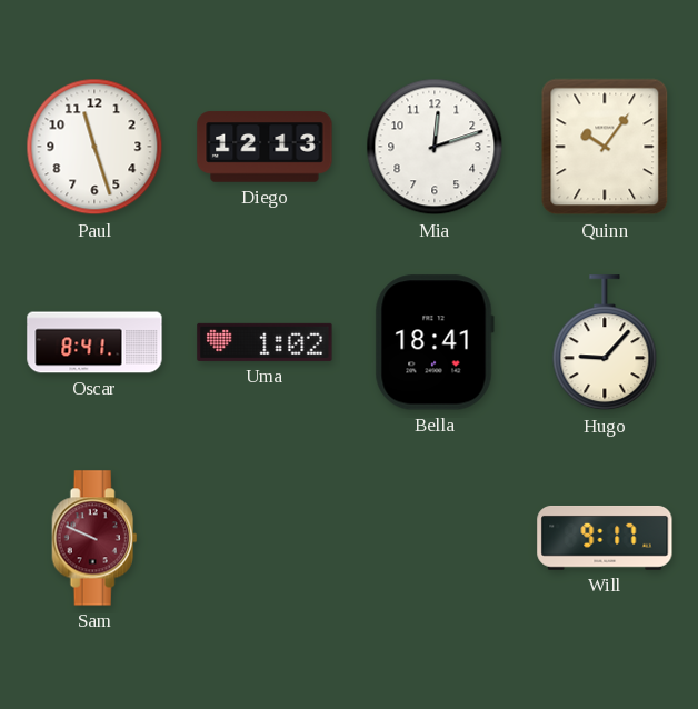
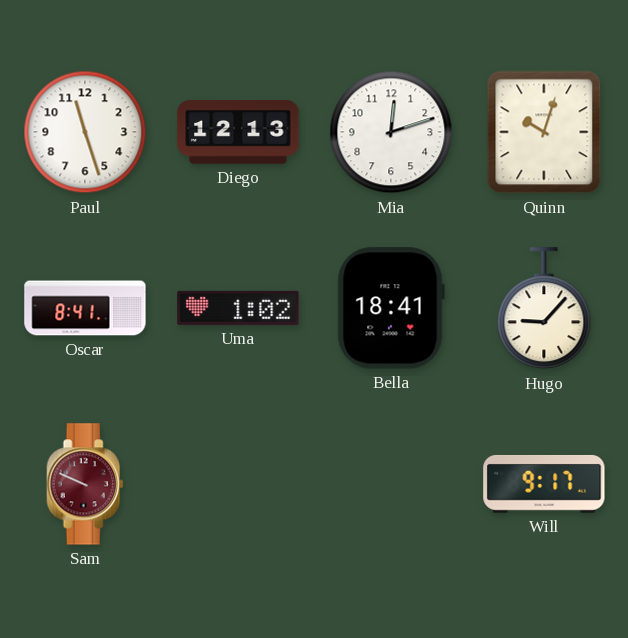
Quinn: 10:06 -> 10:03
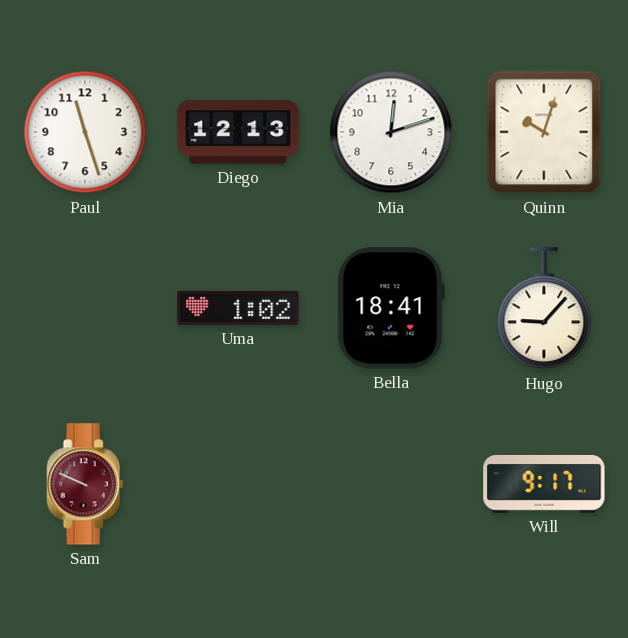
Oscar: 8:41 -> none
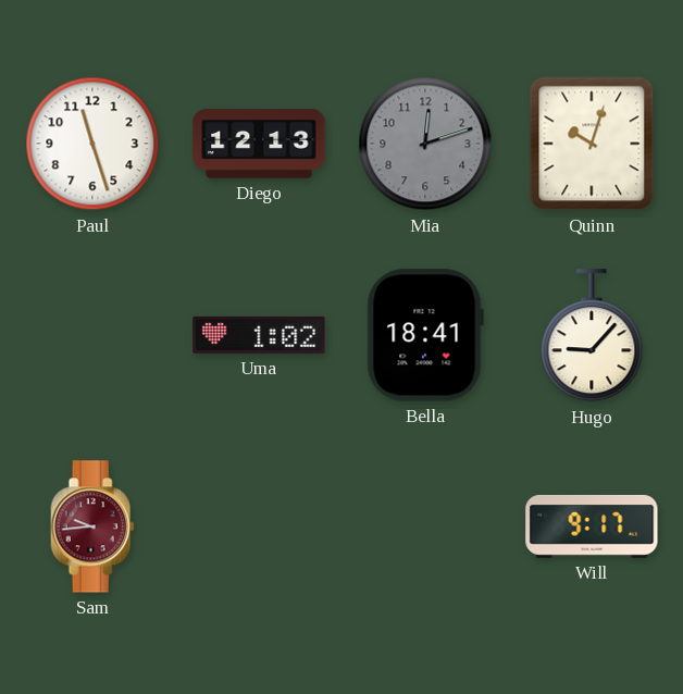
Mia dial: white -> grey
Sam: 9:49 -> 9:44
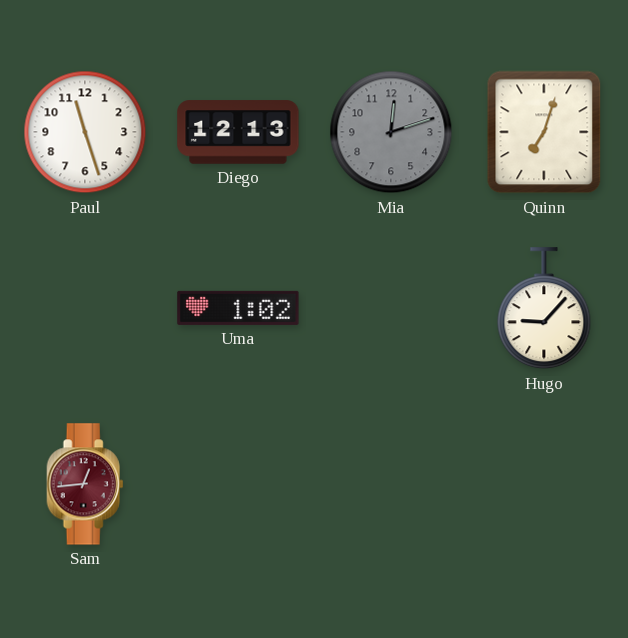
Quinn: 10:03 -> 7:03
Bella: 18:41 -> none
Sam: 9:44 -> 12:44
Will: 9:17 -> none
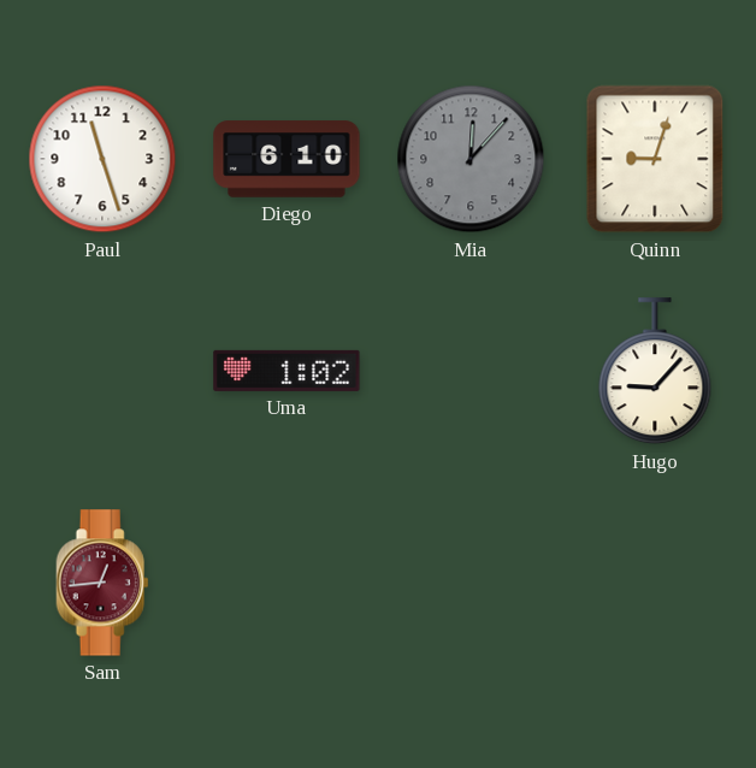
Diego: 12:13 -> 6:10
Mia: 12:12 -> 12:07
Quinn: 7:03 -> 9:03
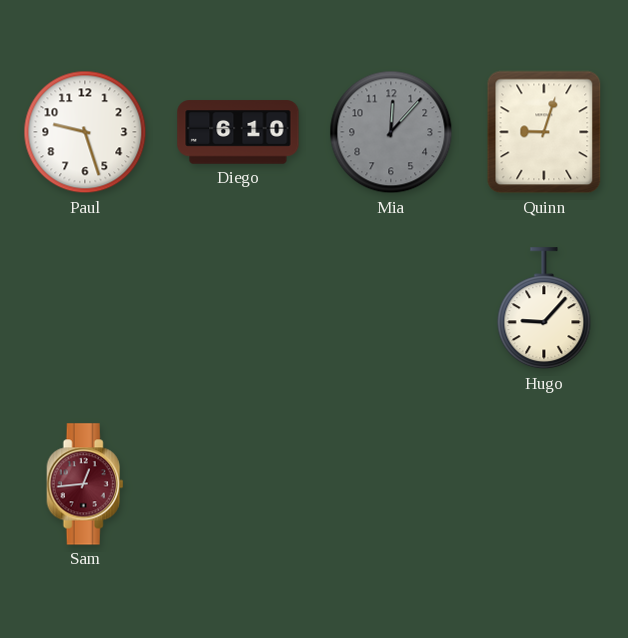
Paul: 11:27 -> 9:27
Uma: 1:02 -> none
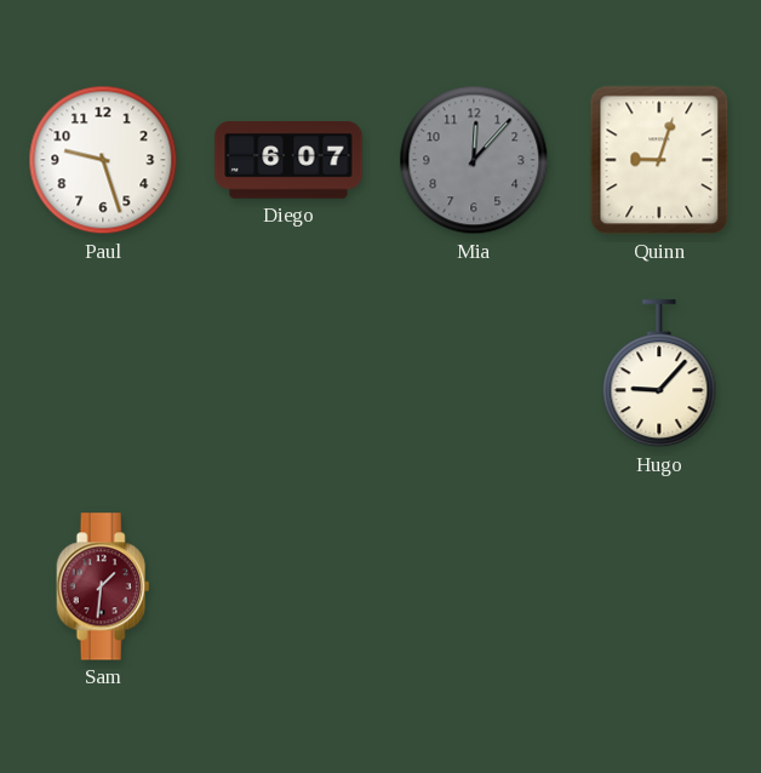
Diego: 6:10 -> 6:07
Sam: 12:44 -> 1:31
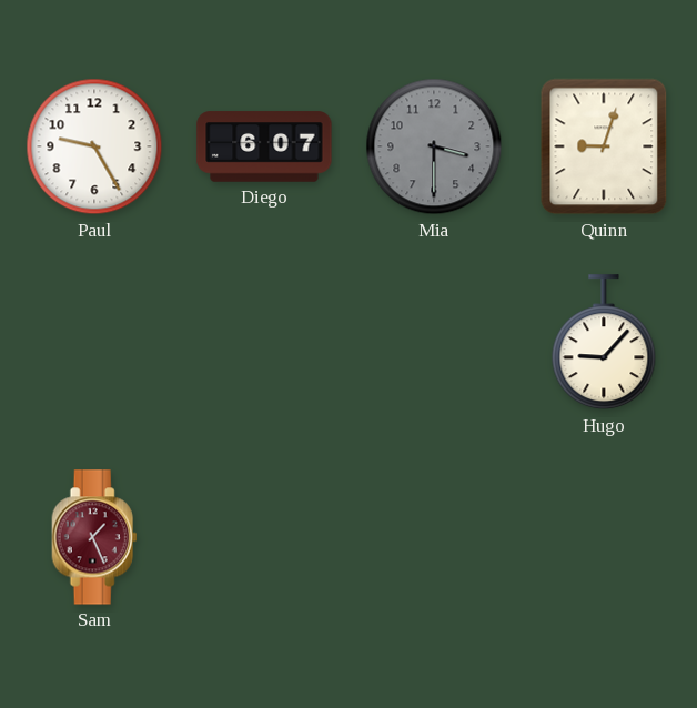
Paul: 9:27 -> 9:25
Mia: 12:07 -> 3:30
Sam: 1:31 -> 1:26
